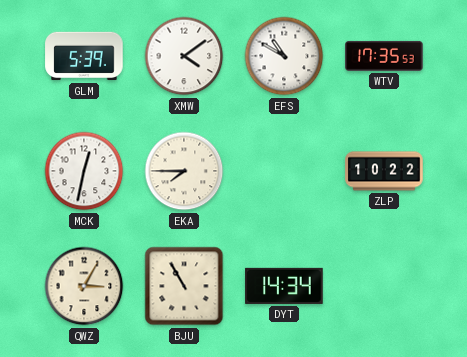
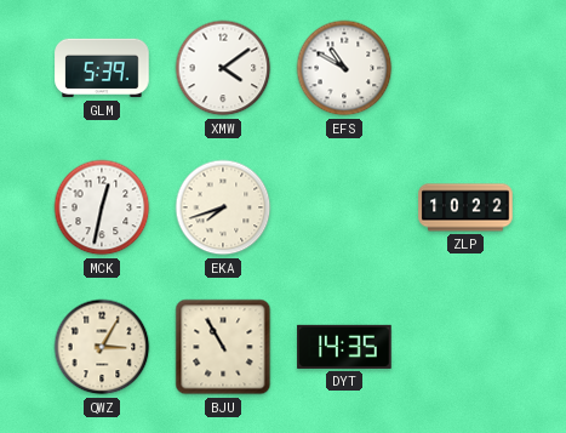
WTV: 17:35 -> none
EKA: 7:45 -> 7:42
DYT: 14:34 -> 14:35
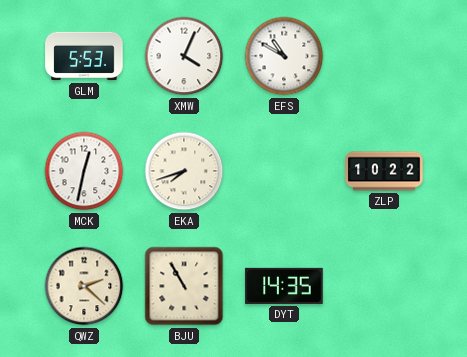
GLM: 5:39 -> 5:53
XMW: 4:09 -> 4:04
QWZ: 3:05 -> 2:22
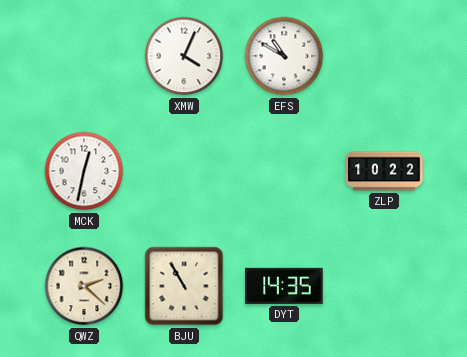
GLM: 5:53 -> none
EKA: 7:42 -> none
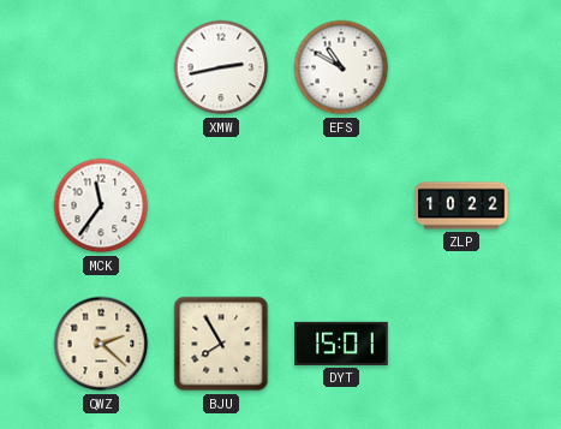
XMW: 4:04 -> 2:43
MCK: 12:32 -> 11:36
BJU: 10:55 -> 7:55
DYT: 14:35 -> 15:01
